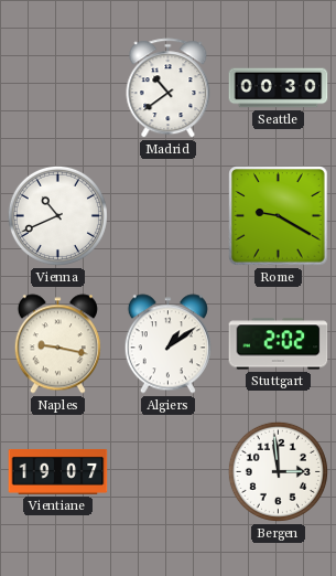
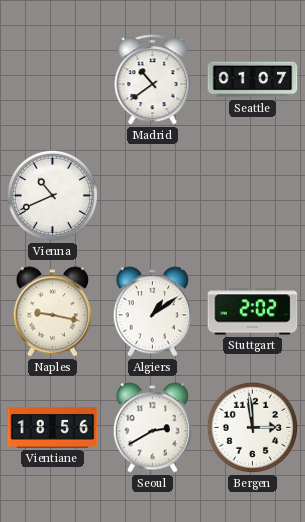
Seattle: 00:30 -> 01:07
Rome: 9:20 -> none
Vientiane: 19:07 -> 18:56
Seoul: none -> 2:40
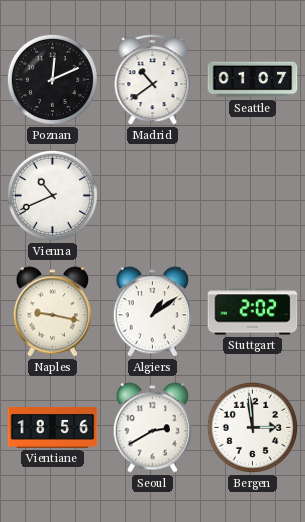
Poznan: none -> 12:11
